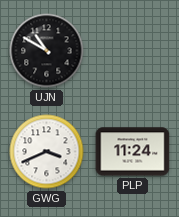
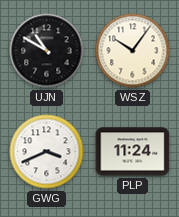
WSZ: none -> 10:06
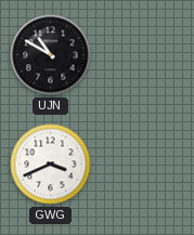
WSZ: 10:06 -> none
PLP: 11:24 -> none
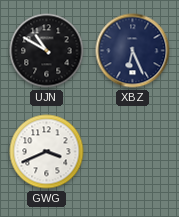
XBZ: none -> 6:26
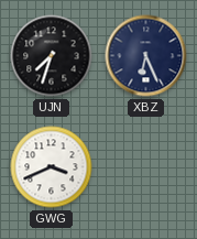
UJN: 10:50 -> 7:33
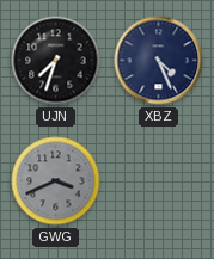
XBZ: 6:26 -> 4:26
GWG dial: white -> grey
